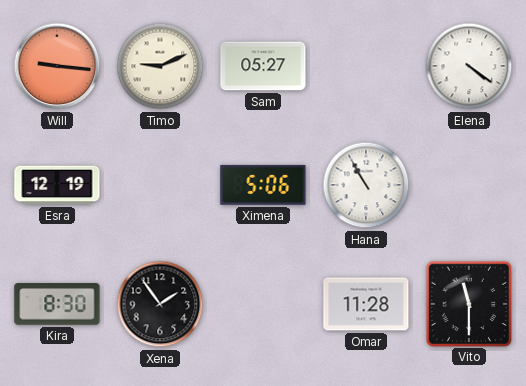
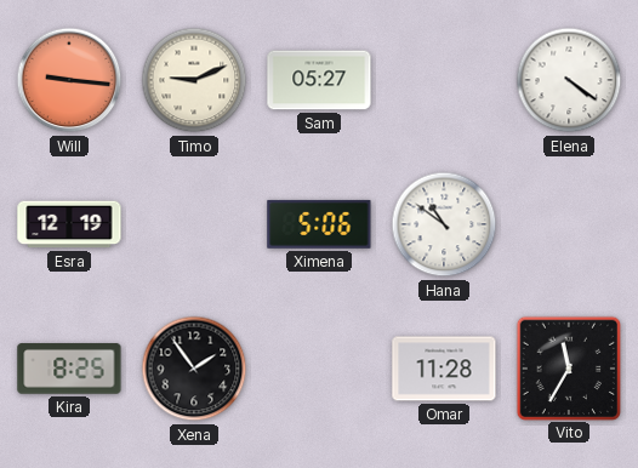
Hana: 10:55 -> 10:51
Kira: 8:30 -> 8:25
Vito: 11:30 -> 11:35
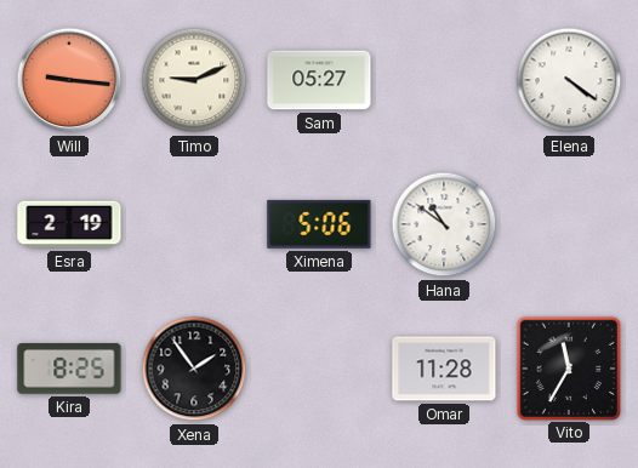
Esra: 12:19 -> 2:19
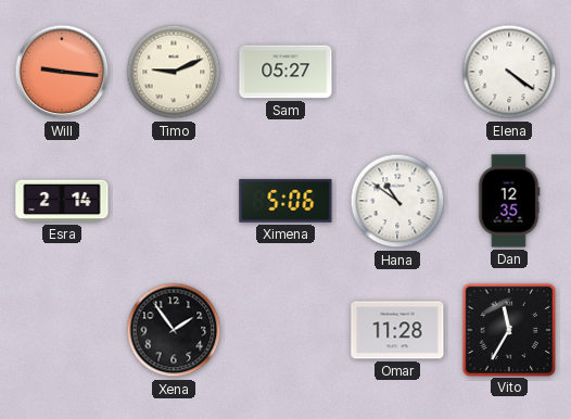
Esra: 2:19 -> 2:14
Dan: none -> 12:35
Kira: 8:25 -> none
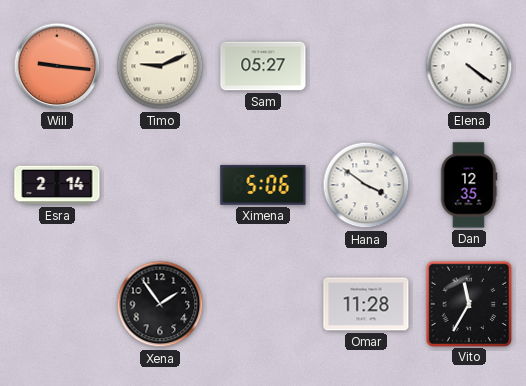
Hana: 10:51 -> 3:51
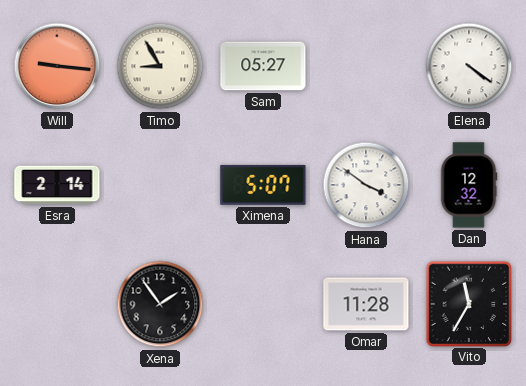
Timo: 9:11 -> 8:55
Ximena: 5:06 -> 5:07
Dan: 12:35 -> 12:32
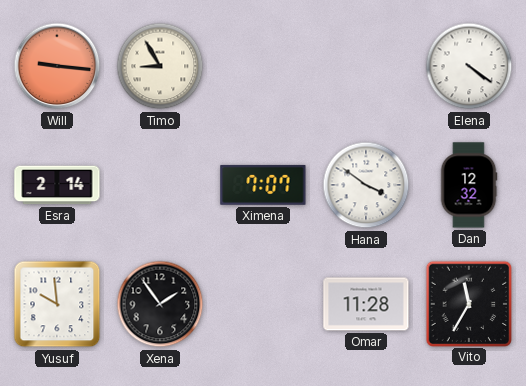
Sam: 05:27 -> none
Ximena: 5:07 -> 7:07
Yusuf: none -> 9:59
